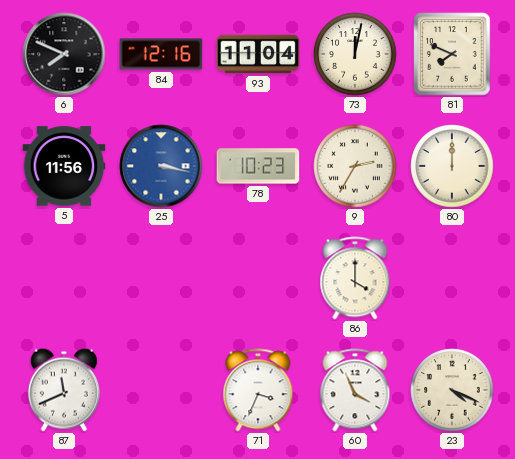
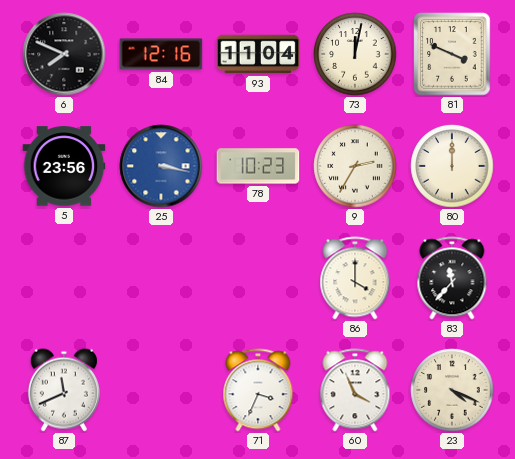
81: 7:49 -> 3:49
5: 11:56 -> 23:56
83: none -> 11:37
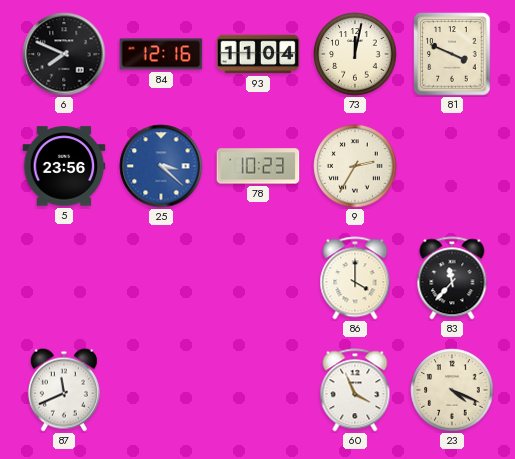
25: 3:17 -> 3:22
80: 12:00 -> none
71: 3:34 -> none
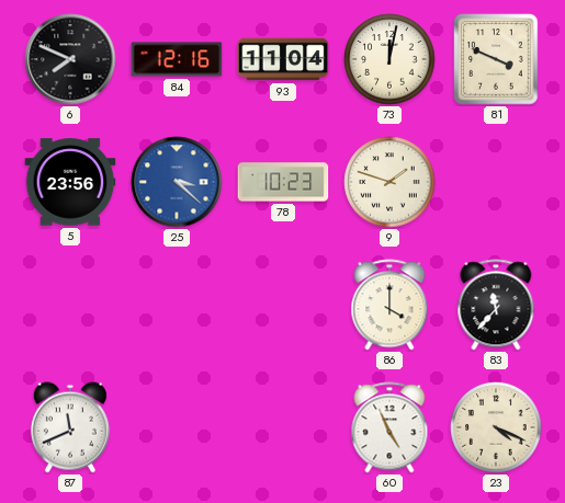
9: 2:35 -> 1:48
60: 3:56 -> 4:56
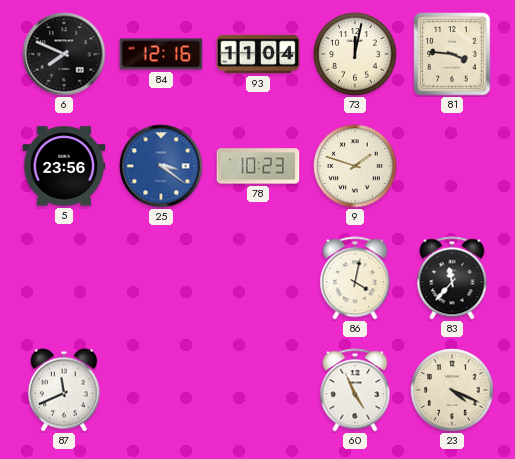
81: 3:49 -> 3:46
25: 3:22 -> 3:21
86: 4:00 -> 4:02
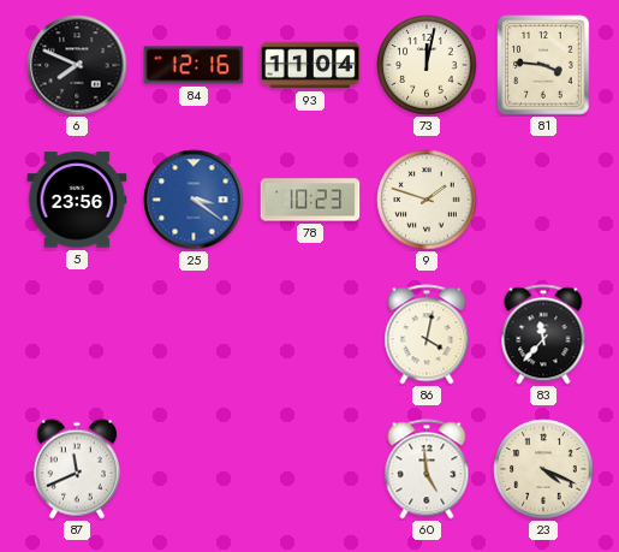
60: 4:56 -> 4:59
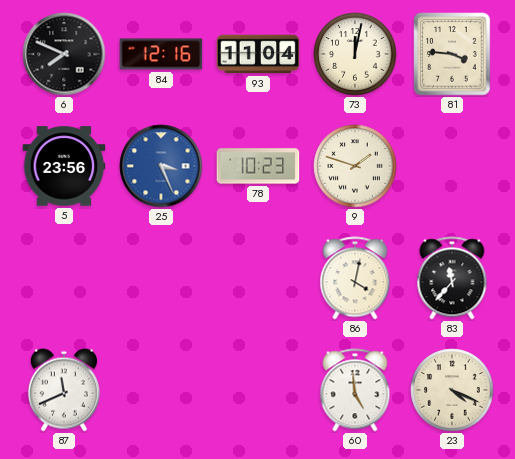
25: 3:21 -> 3:26
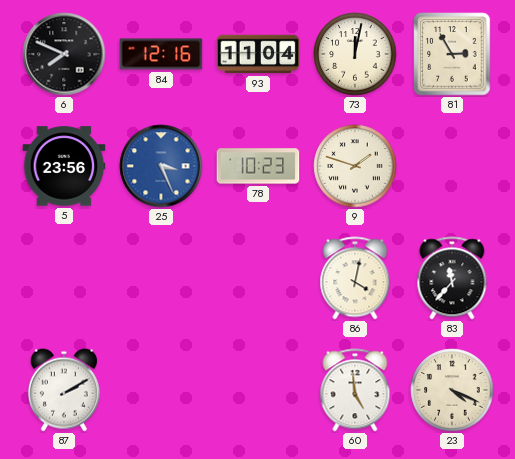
81: 3:46 -> 2:55
87: 11:41 -> 2:10
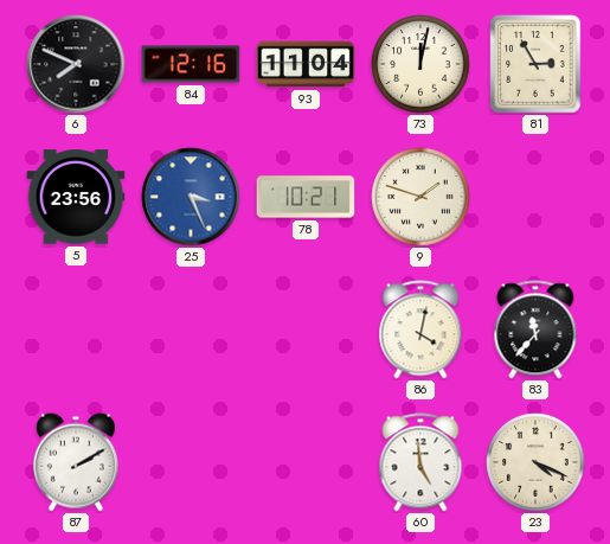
78: 10:23 -> 10:21
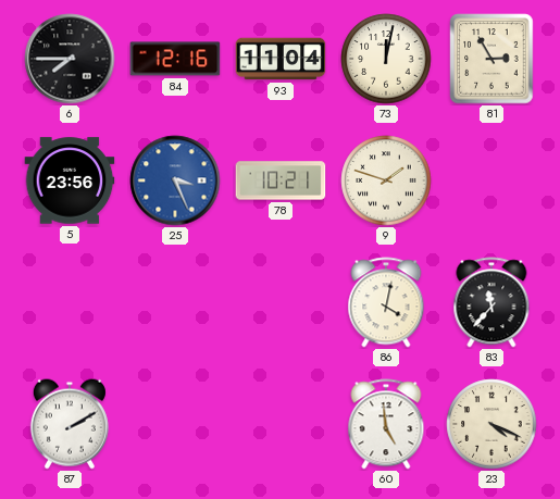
6: 7:49 -> 7:45
